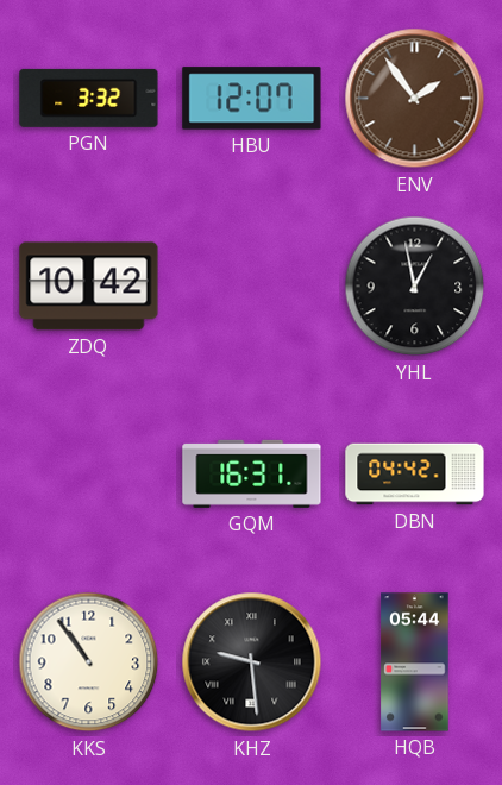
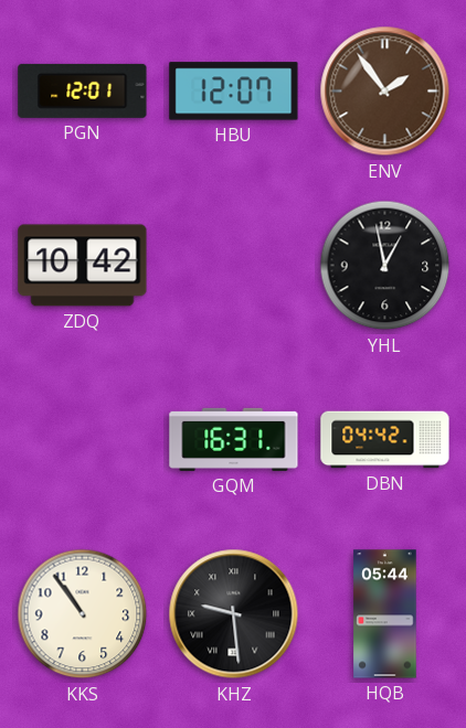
PGN: 3:32 -> 12:01
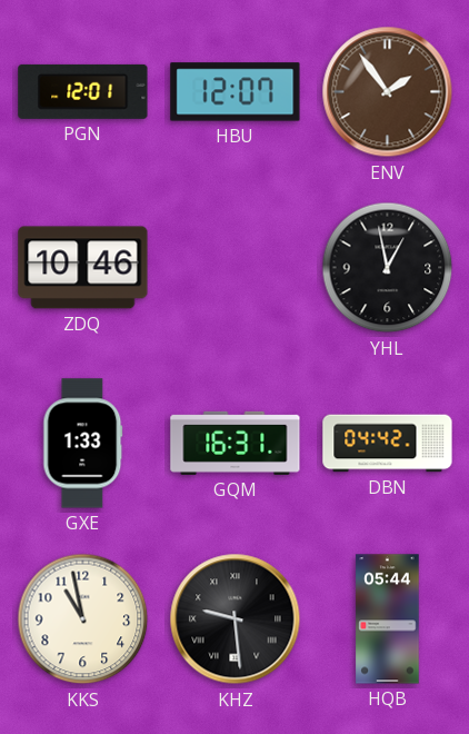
ZDQ: 10:42 -> 10:46
GXE: none -> 1:33
KKS: 10:54 -> 10:58
